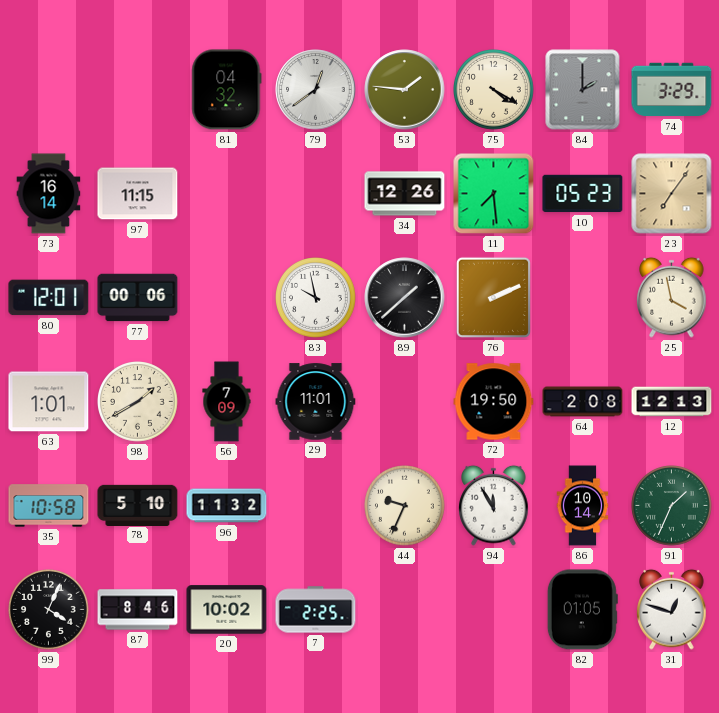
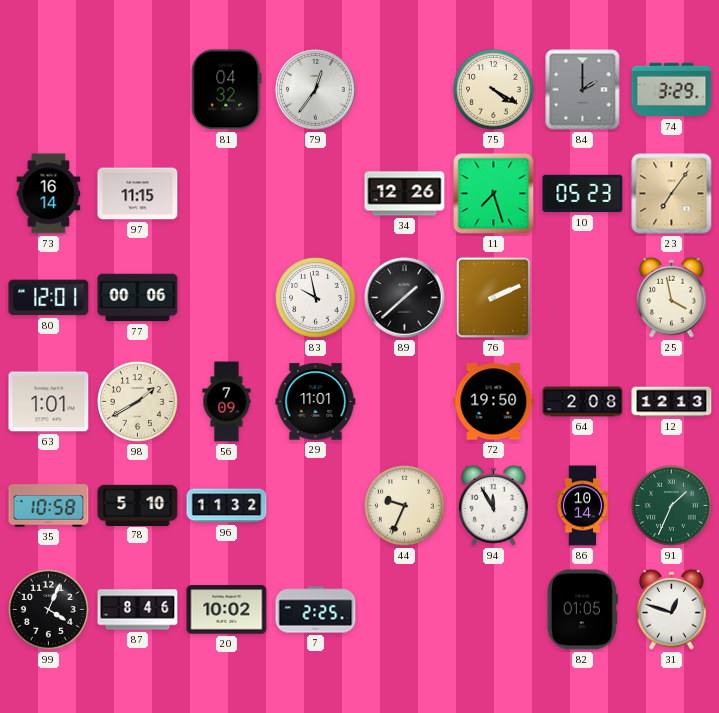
79: 12:39 -> 12:36
53: 1:46 -> none
11: 7:29 -> 7:27
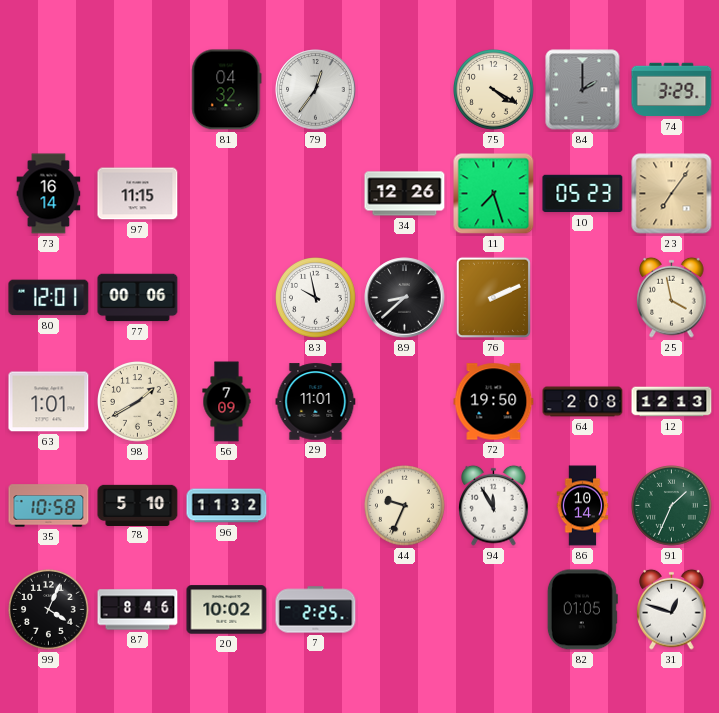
89: 1:38 -> 8:38
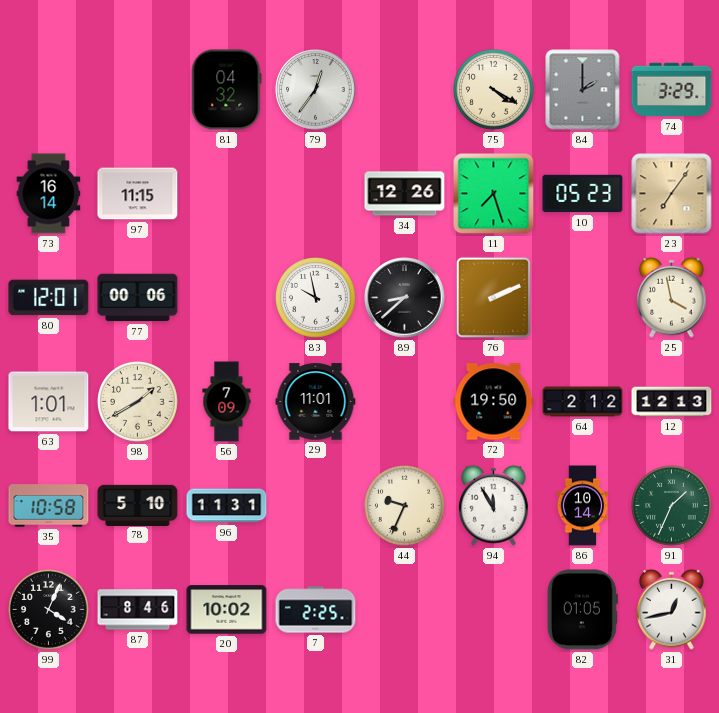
64: 2:08 -> 2:12
96: 11:32 -> 11:31
31: 12:48 -> 12:43
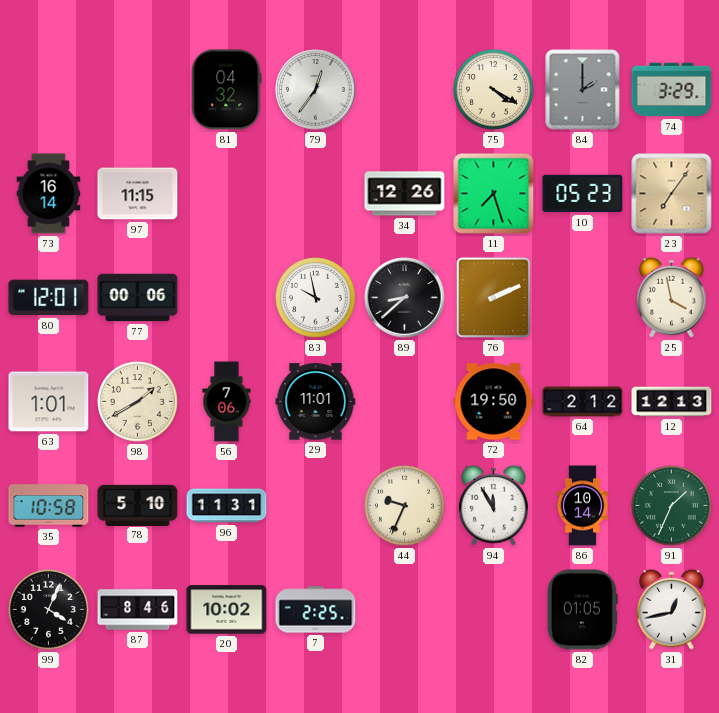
56: 7:09 -> 7:06
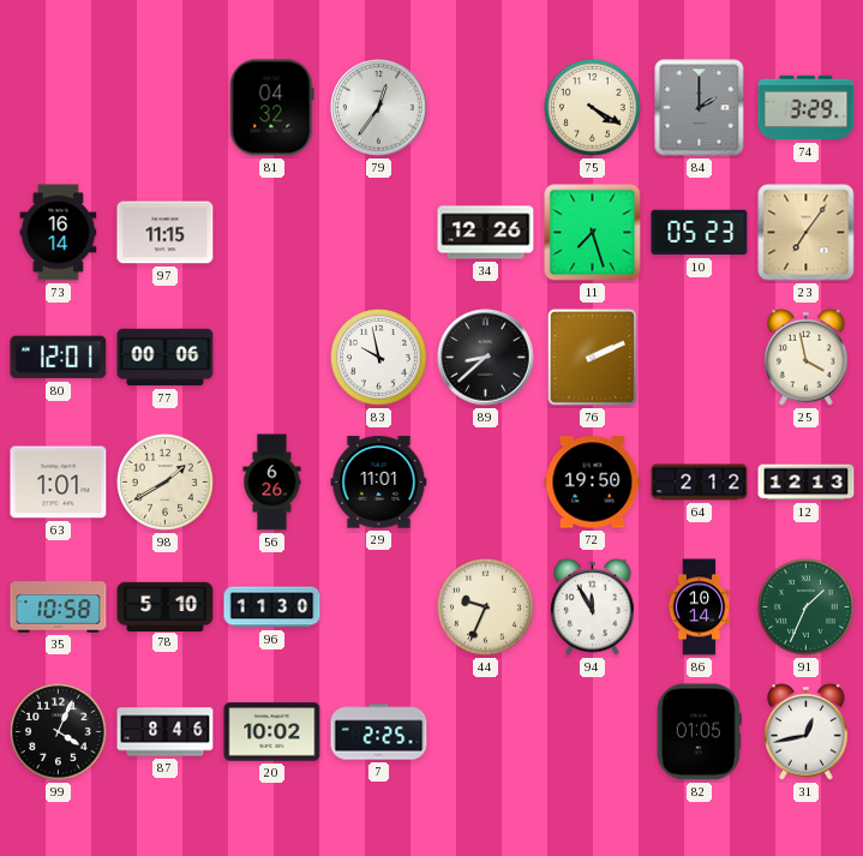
56: 7:06 -> 6:26
96: 11:31 -> 11:30
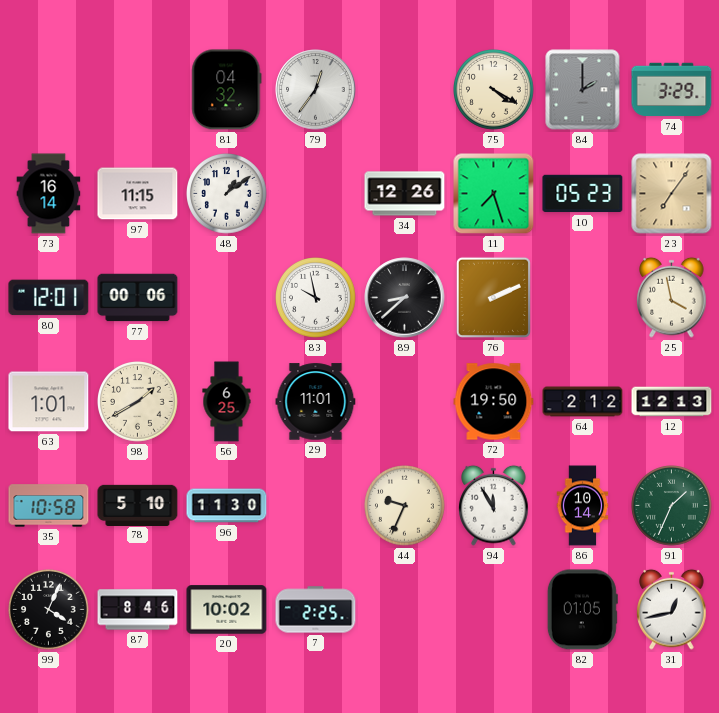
48: none -> 1:09
56: 6:26 -> 6:25
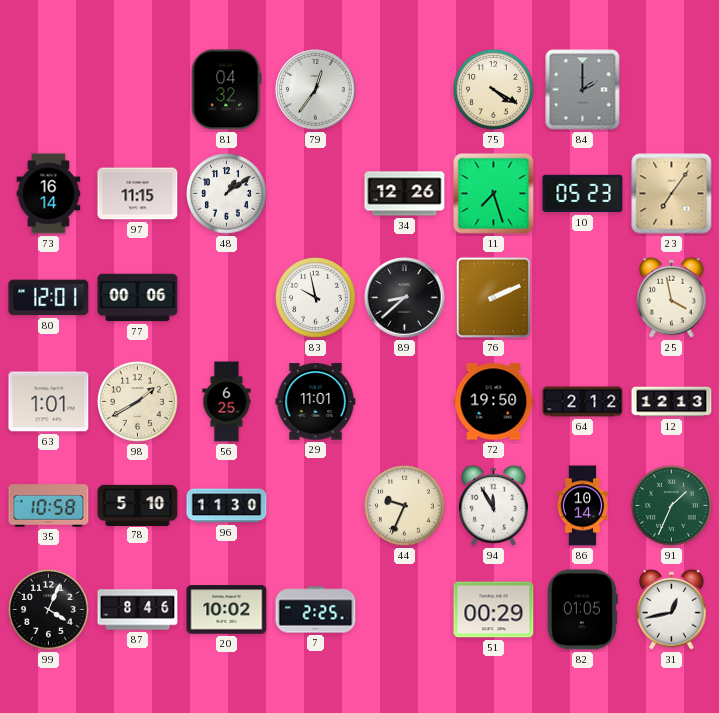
74: 3:29 -> none
51: none -> 00:29
